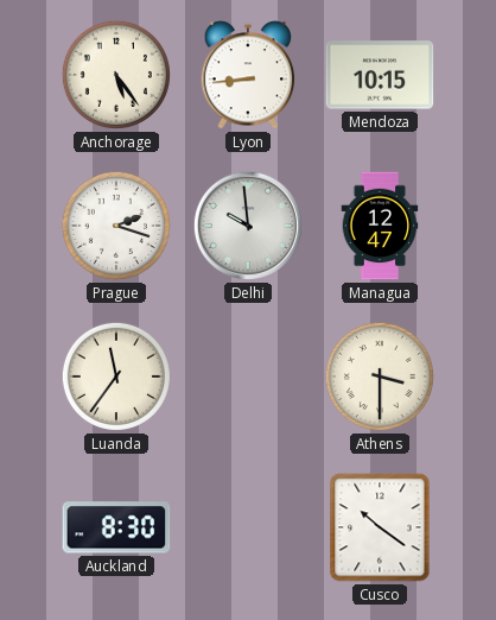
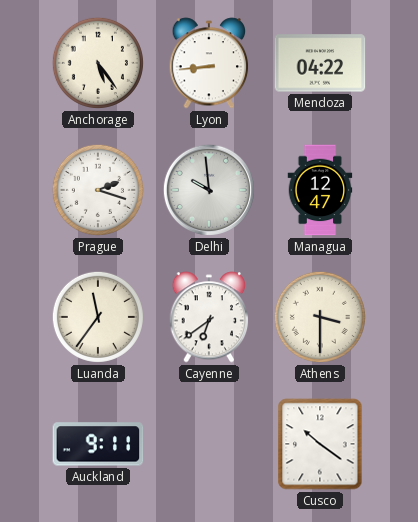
Mendoza: 10:15 -> 04:22
Cayenne: none -> 6:39
Auckland: 8:30 -> 9:11
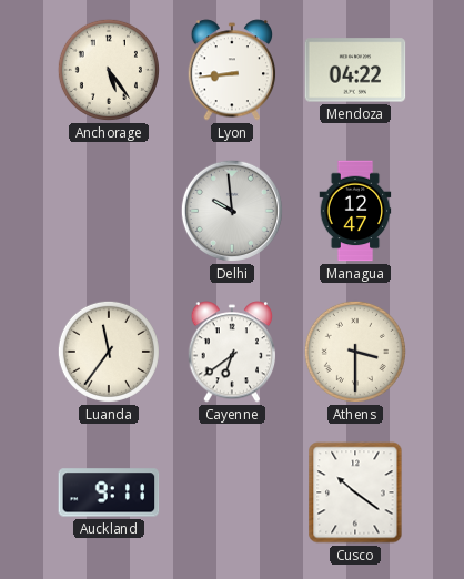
Prague: 2:18 -> none
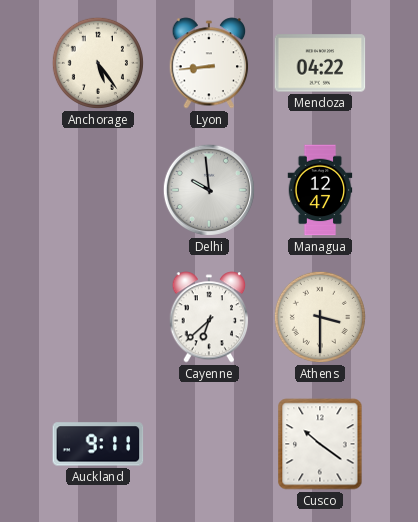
Luanda: 11:36 -> none
Cayenne: 6:39 -> 6:38
